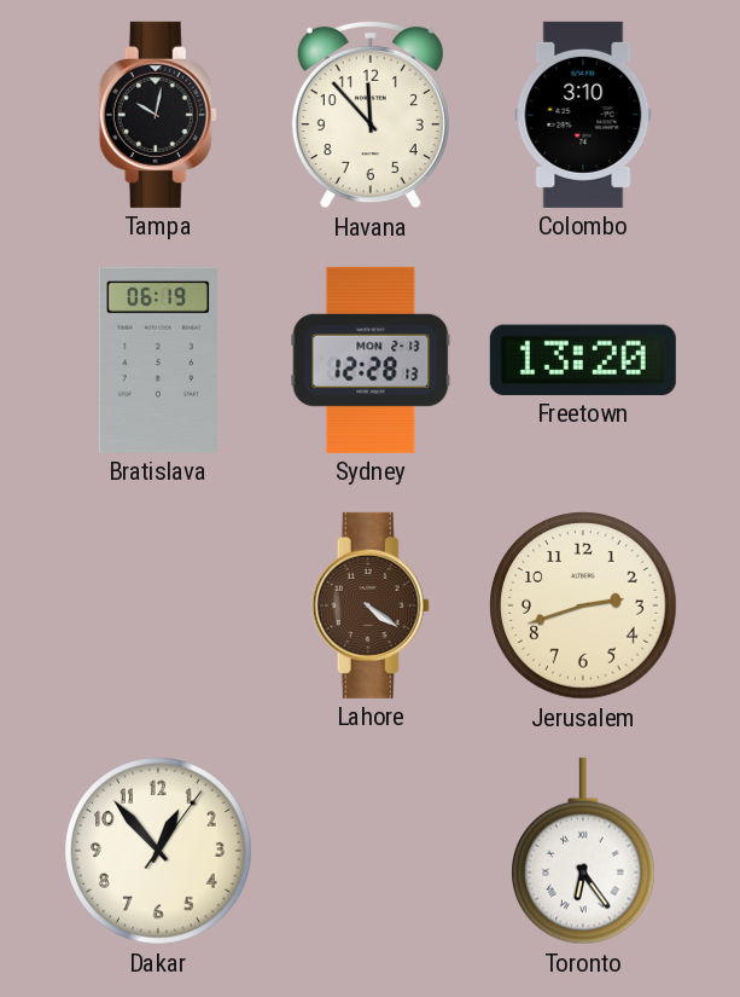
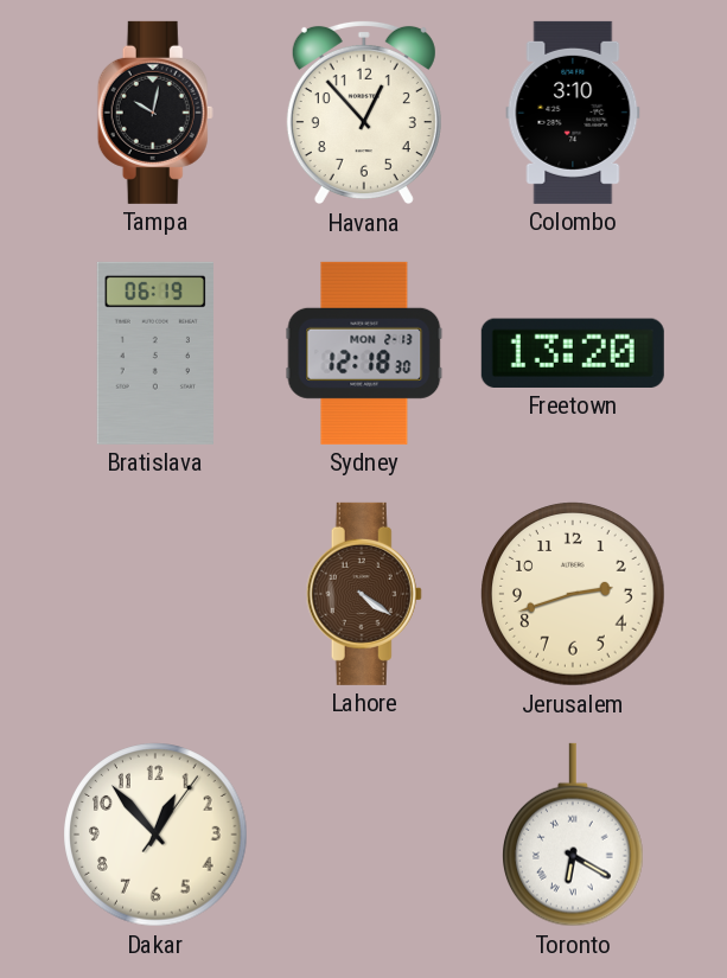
Havana: 11:53 -> 12:53
Sydney: 12:28 -> 12:18
Toronto: 6:24 -> 6:20
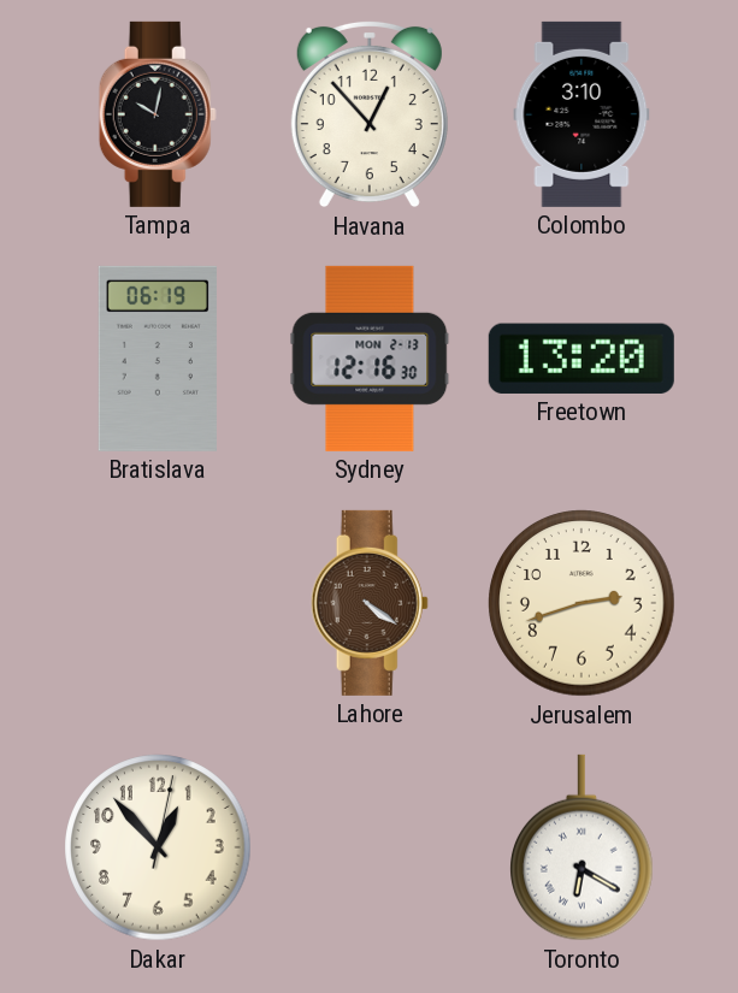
Sydney: 12:18 -> 12:16
Dakar: 12:53:06 -> 12:53:02
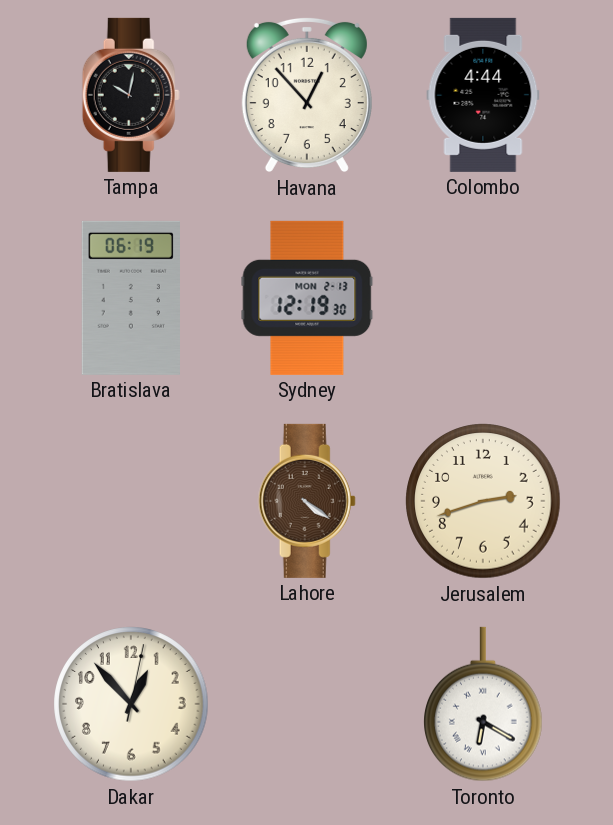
Colombo: 3:10 -> 4:44
Sydney: 12:16 -> 12:19
Freetown: 13:20 -> none
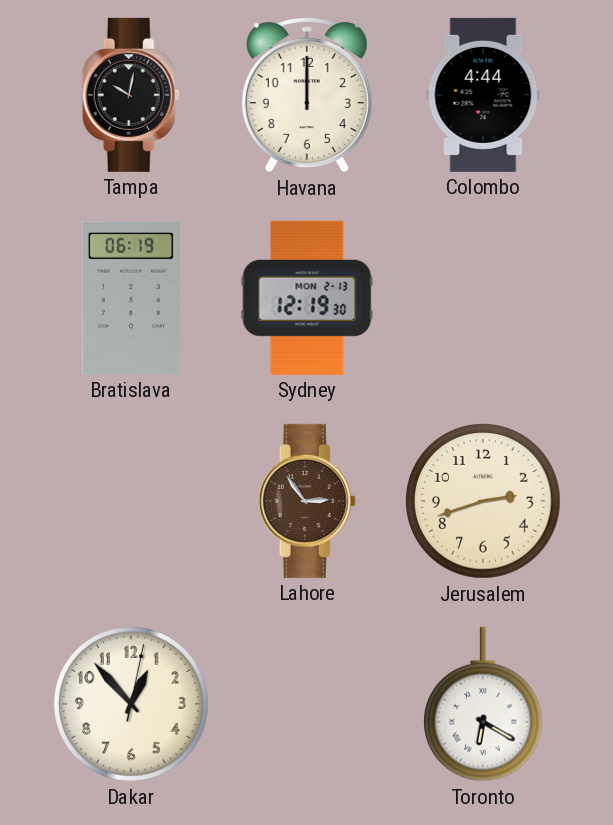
Havana: 12:53 -> 12:00
Lahore: 4:21 -> 2:54
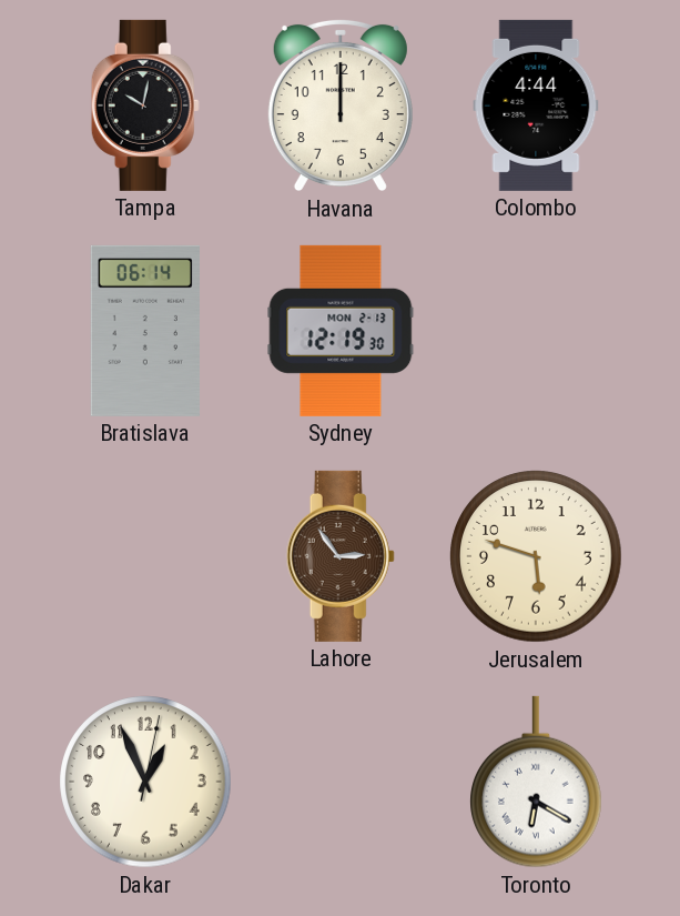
Bratislava: 06:19 -> 06:14
Jerusalem: 2:42 -> 5:48
Dakar: 12:53 -> 12:56
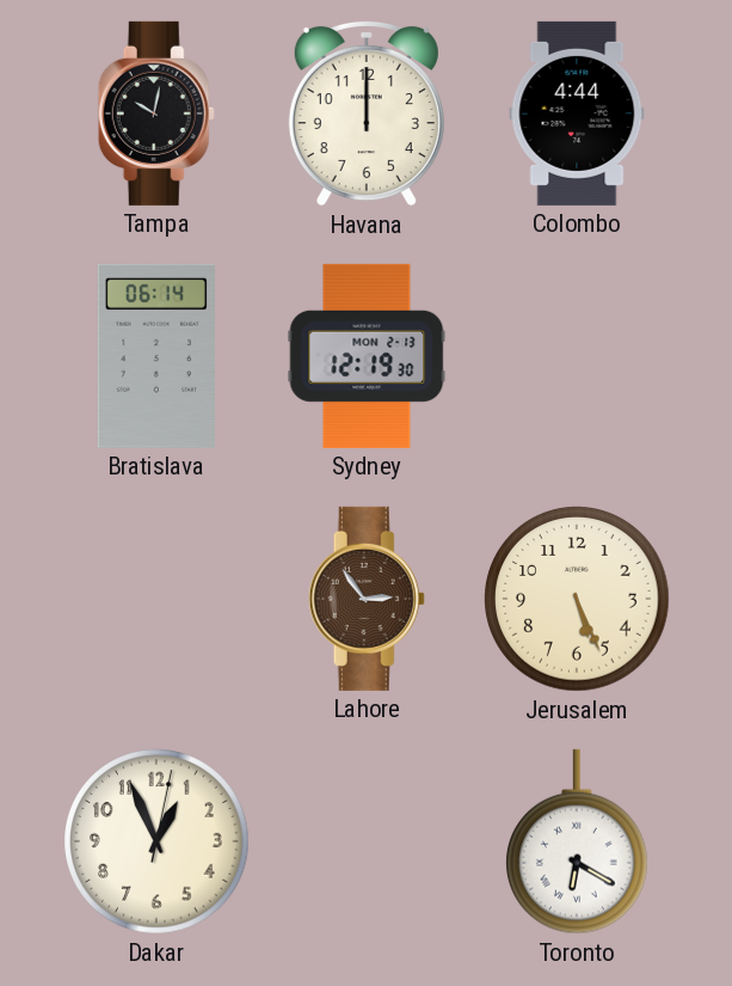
Jerusalem: 5:48 -> 5:26
